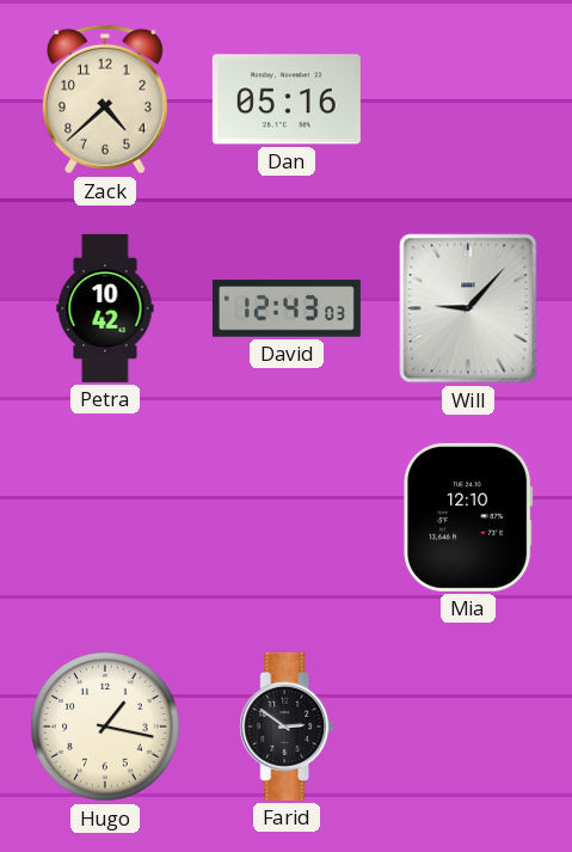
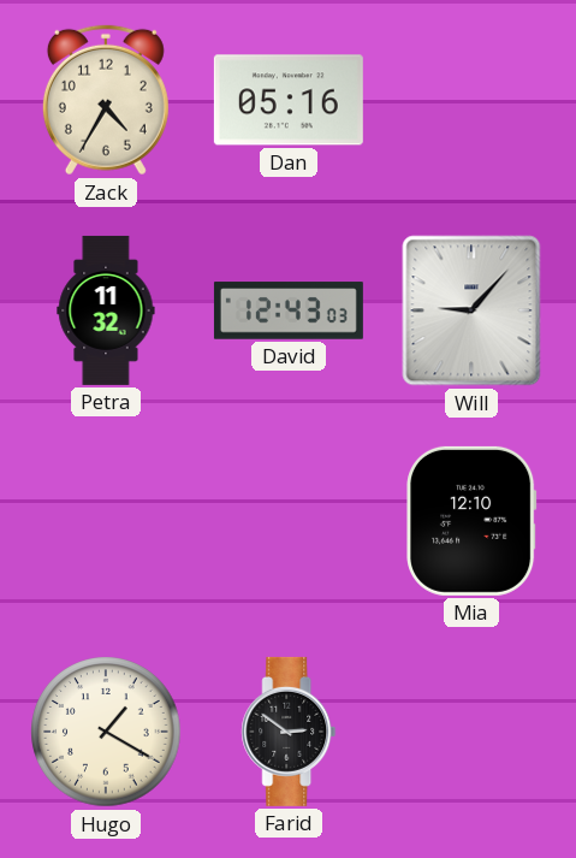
Zack: 4:38 -> 4:35
Petra: 10:42 -> 11:32
Hugo: 1:17 -> 1:20
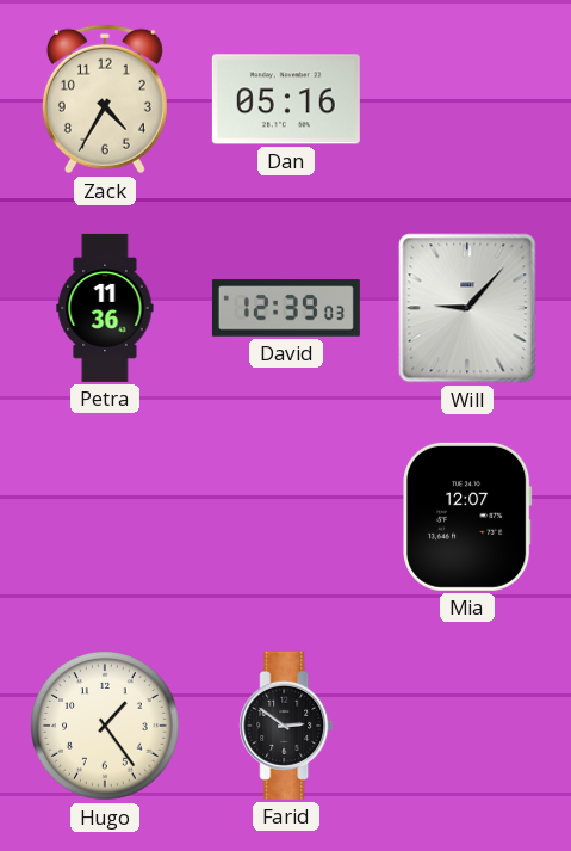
Petra: 11:32 -> 11:36
David: 12:43 -> 12:39
Mia: 12:10 -> 12:07
Hugo: 1:20 -> 1:24
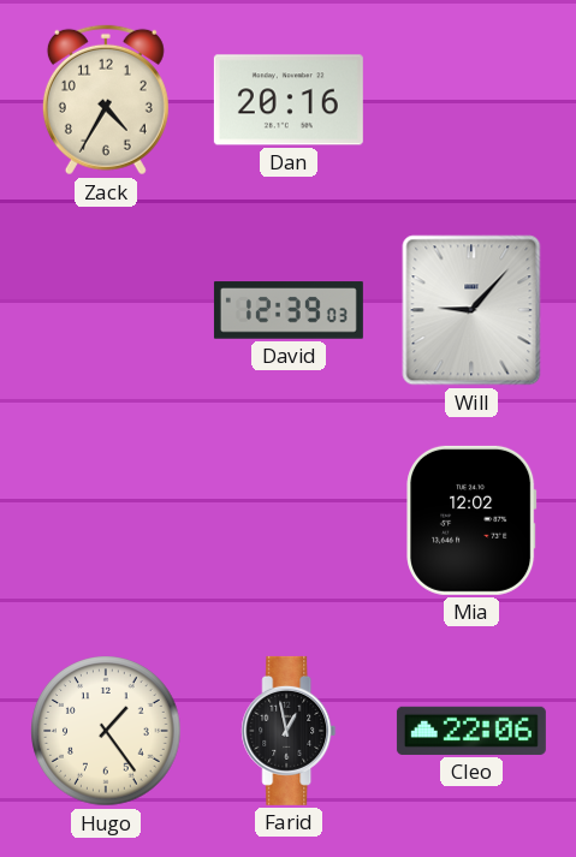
Dan: 05:16 -> 20:16
Petra: 11:36 -> none
Mia: 12:07 -> 12:02
Farid: 2:51 -> 12:58
Cleo: none -> 22:06
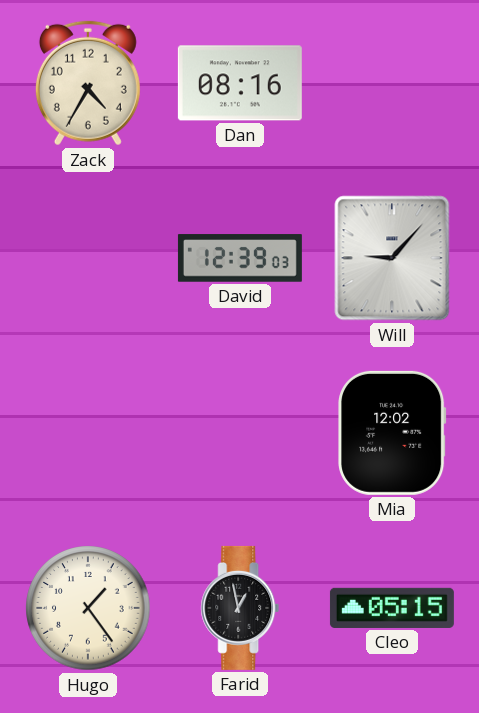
Dan: 20:16 -> 08:16
Cleo: 22:06 -> 05:15
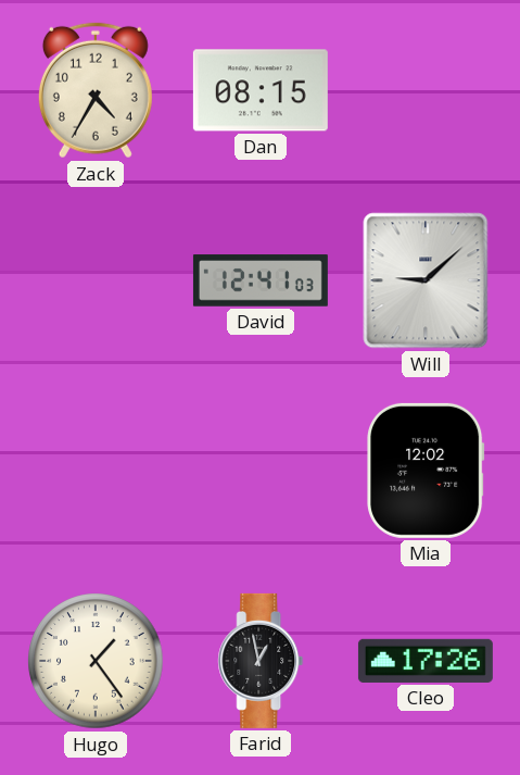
Dan: 08:16 -> 08:15
David: 12:39 -> 12:41
Will: 9:07 -> 9:08
Cleo: 05:15 -> 17:26
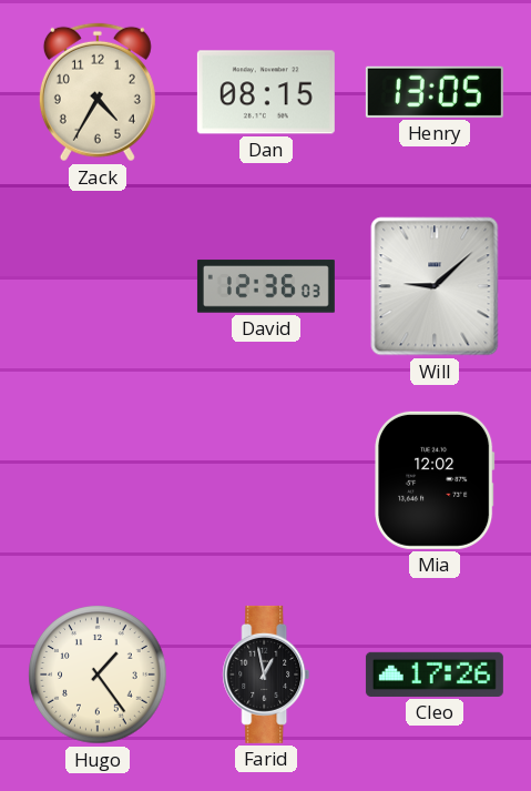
Henry: none -> 13:05
David: 12:41 -> 12:36
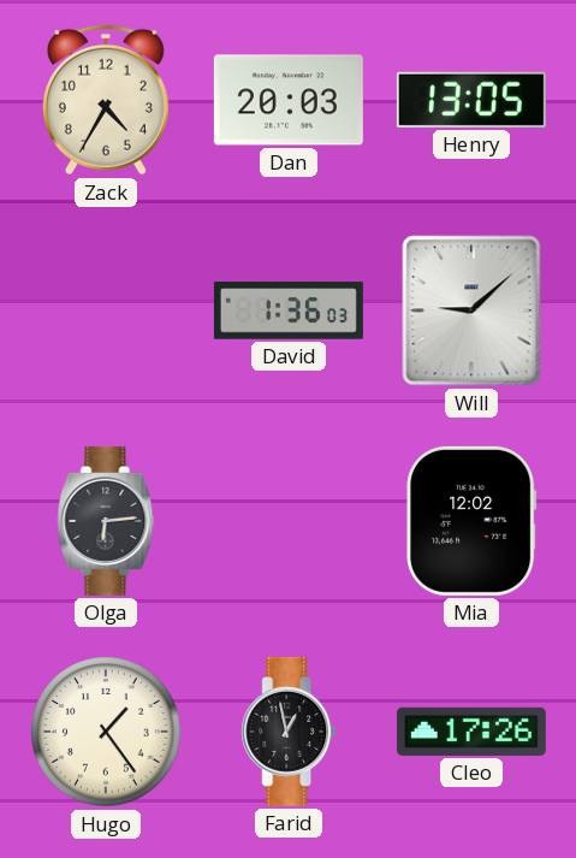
Dan: 08:15 -> 20:03
David: 12:36 -> 1:36
Olga: none -> 6:14
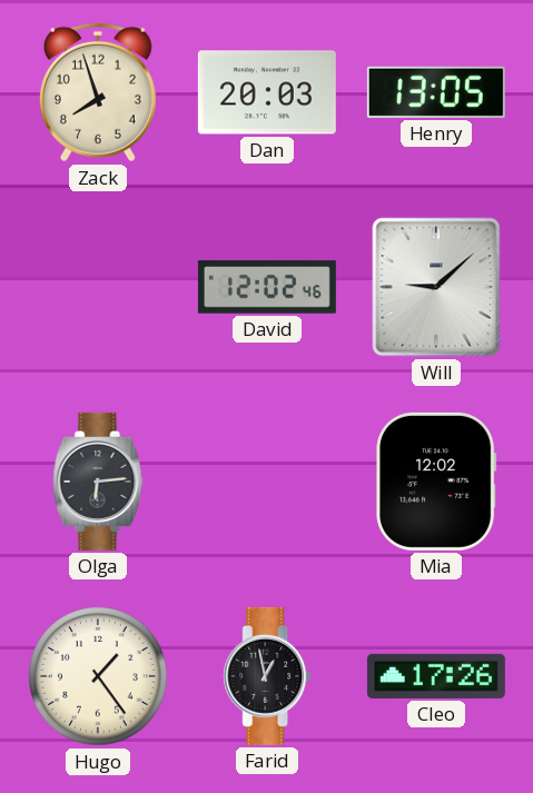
Zack: 4:35 -> 7:57
David: 1:36 -> 12:02
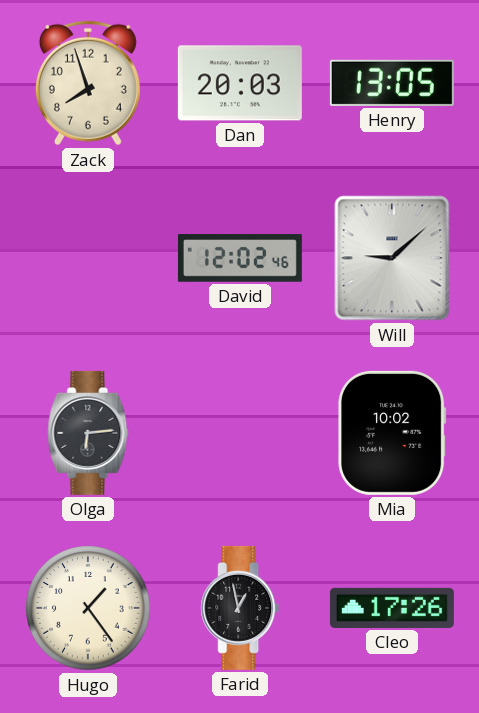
Mia: 12:02 -> 10:02
